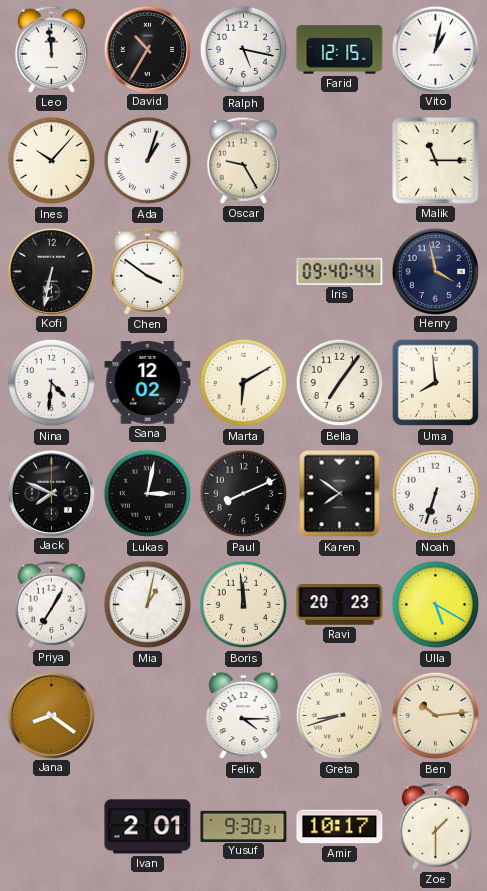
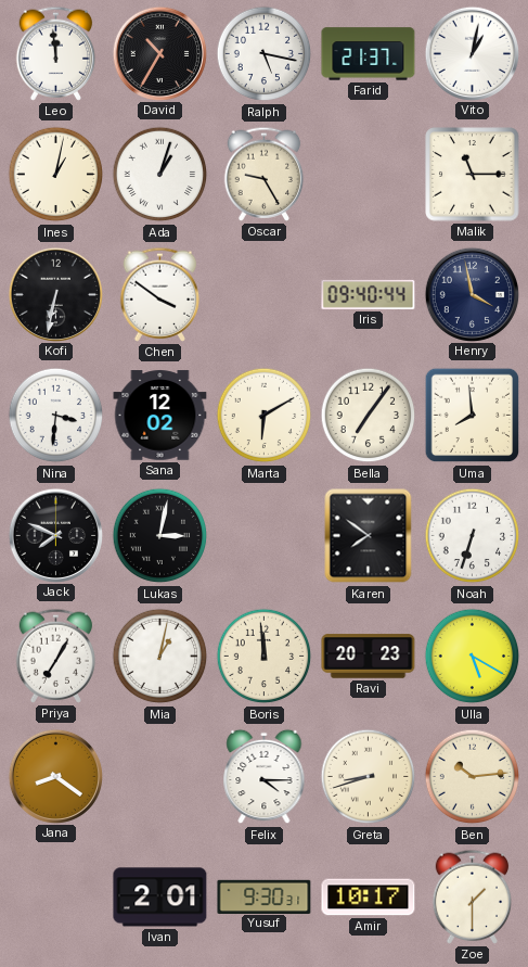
Farid: 12:15 -> 21:37
Ines: 10:07 -> 1:02
Nina: 4:31 -> 3:31
Paul: 8:11 -> none
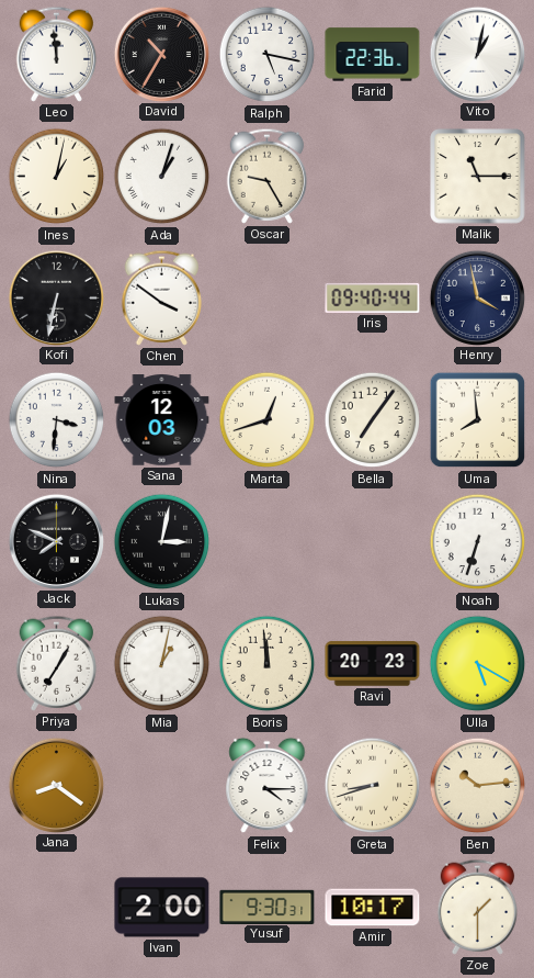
Farid: 21:37 -> 22:36
Sana: 12:02 -> 12:03
Marta: 6:10 -> 12:42
Karen: 7:51 -> none
Ivan: 2:01 -> 2:00
